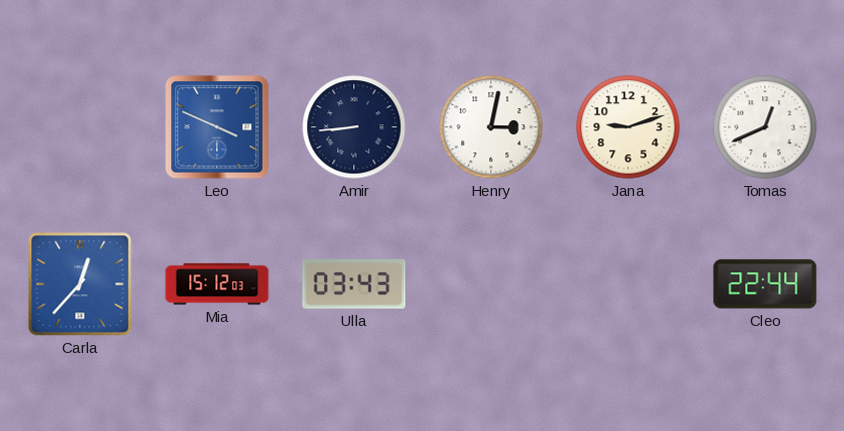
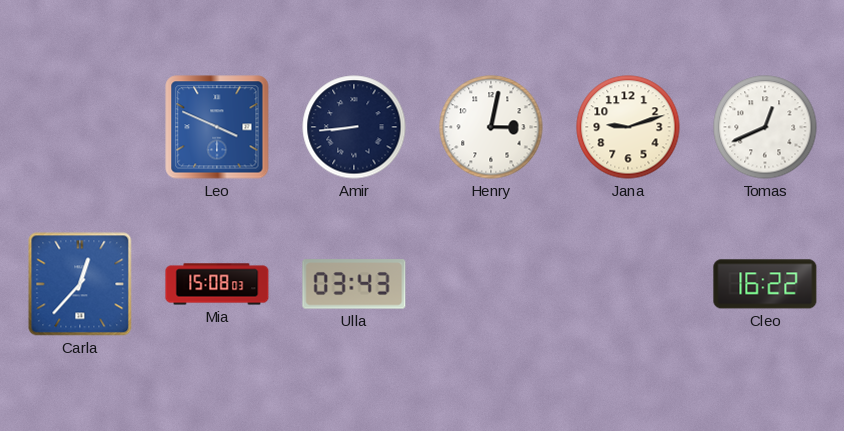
Mia: 15:12 -> 15:08
Cleo: 22:44 -> 16:22
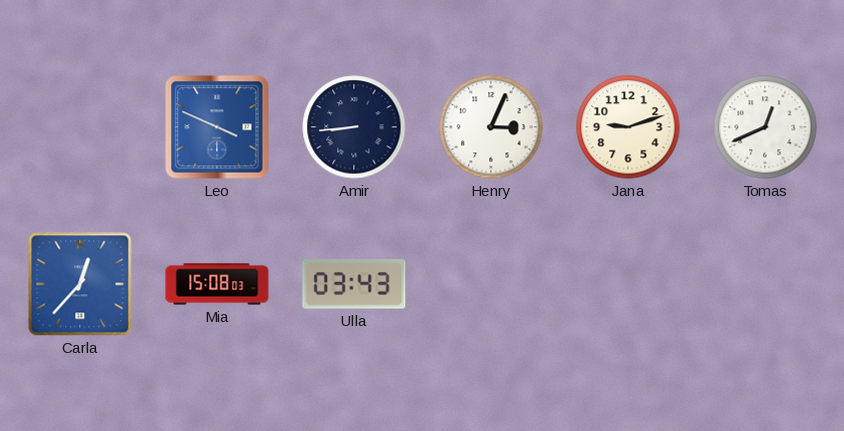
Henry: 3:02 -> 3:04
Cleo: 16:22 -> none
